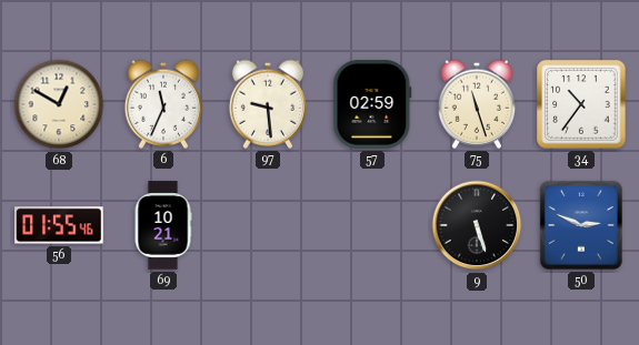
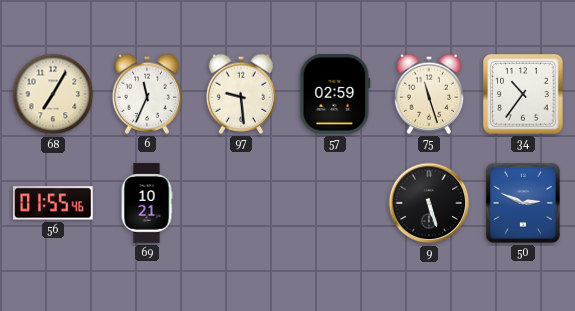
68: 12:50 -> 7:05
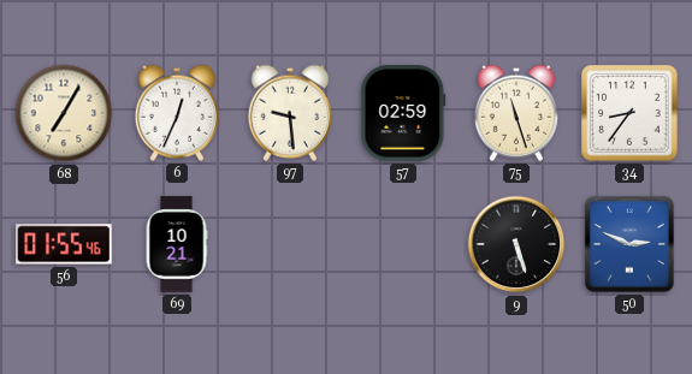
6: 11:34 -> 12:34
34: 10:36 -> 8:36
